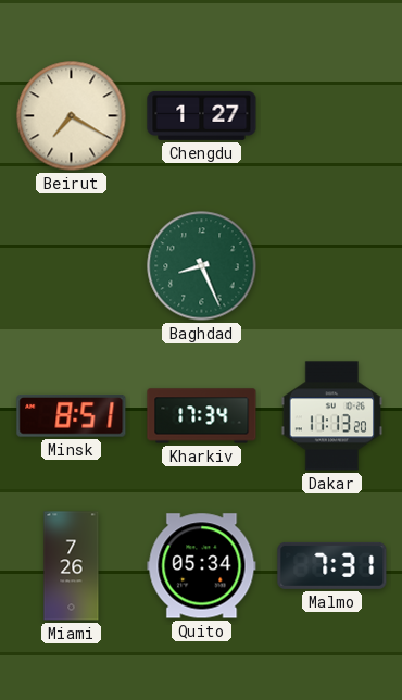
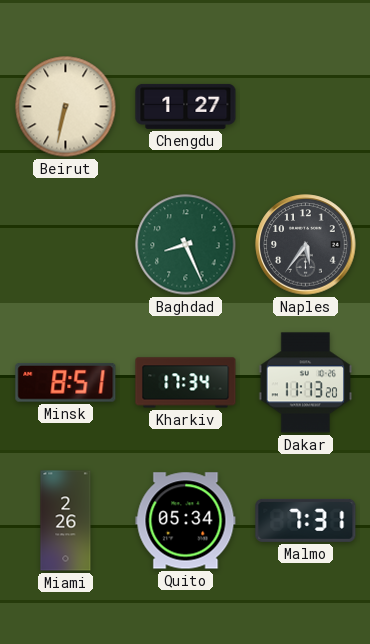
Beirut: 7:20 -> 6:32
Naples: none -> 5:36
Miami: 7:26 -> 2:26
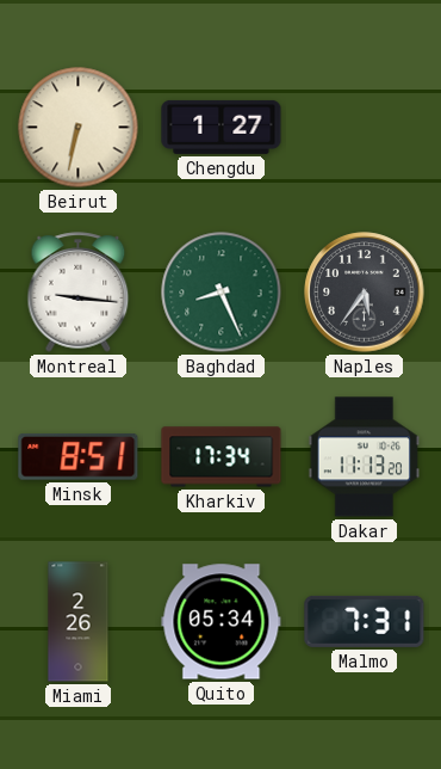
Montreal: none -> 9:16
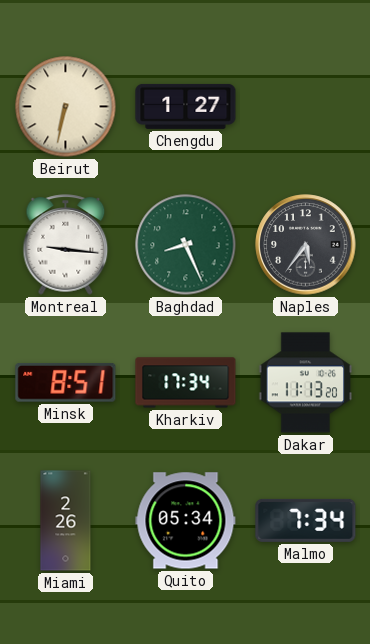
Malmo: 7:31 -> 7:34
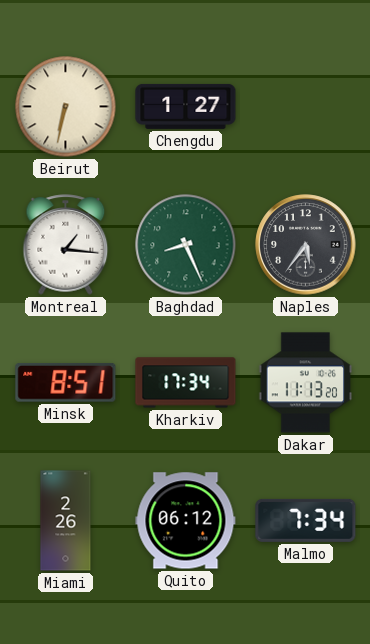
Montreal: 9:16 -> 1:16
Quito: 05:34 -> 06:12
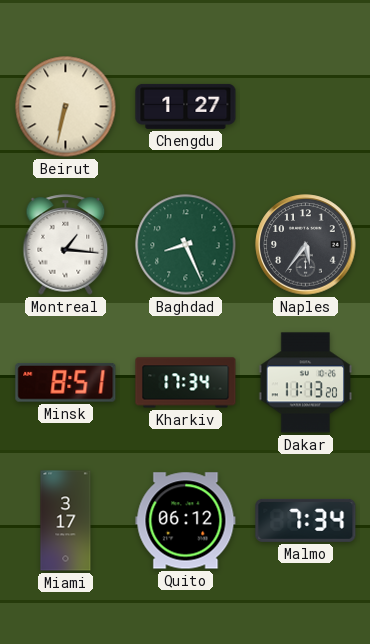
Miami: 2:26 -> 3:17
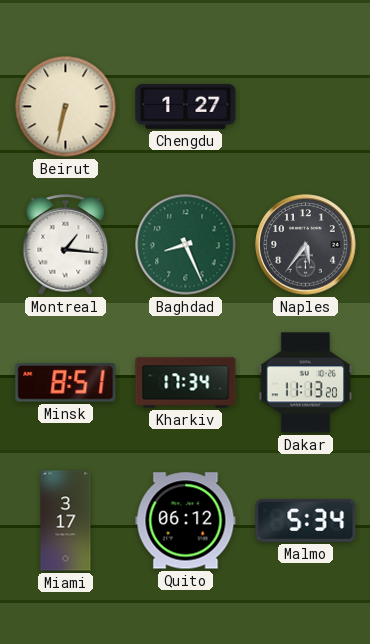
Malmo: 7:34 -> 5:34
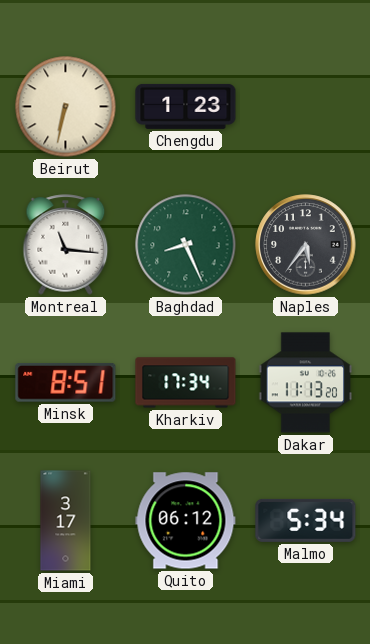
Chengdu: 1:27 -> 1:23
Montreal: 1:16 -> 11:16
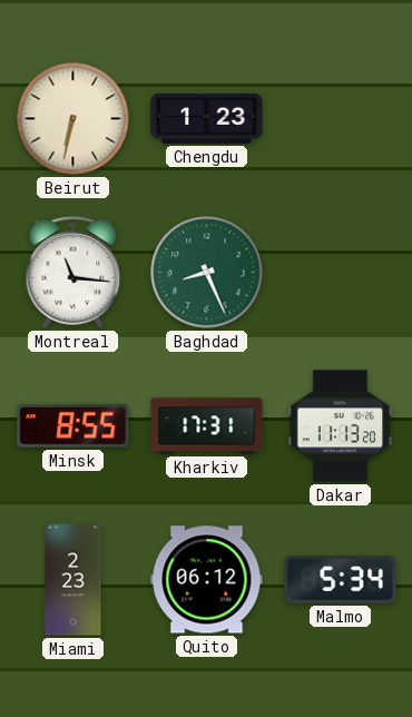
Naples: 5:36 -> none
Minsk: 8:51 -> 8:55
Kharkiv: 17:34 -> 17:31
Miami: 3:17 -> 2:23
